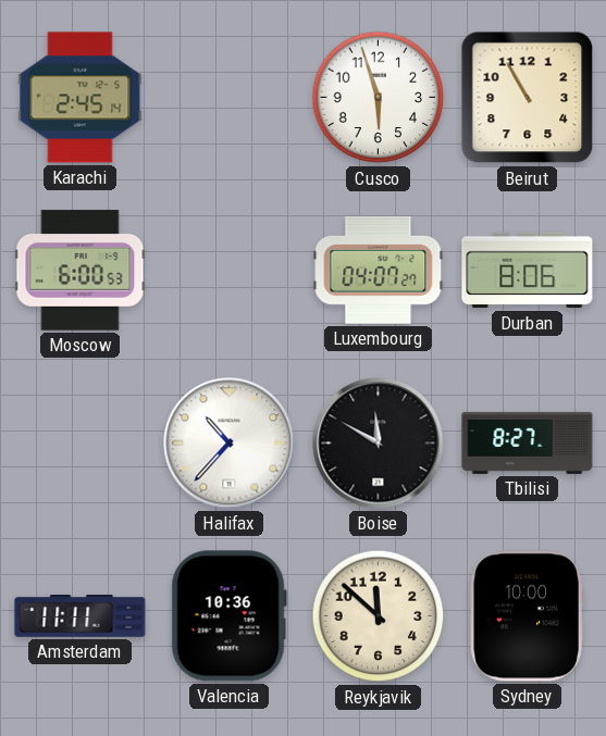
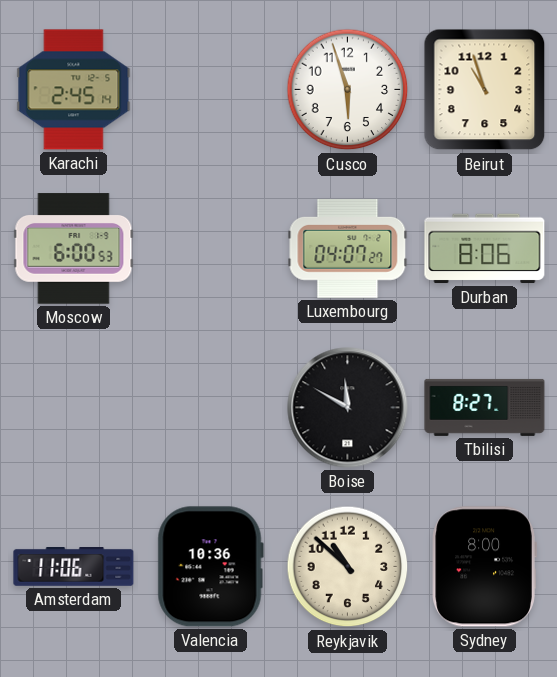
Beirut: 10:55 -> 10:57
Halifax: 10:37 -> none
Amsterdam: 11:11 -> 11:06
Reykjavik: 11:52 -> 10:52
Sydney: 10:00 -> 8:00
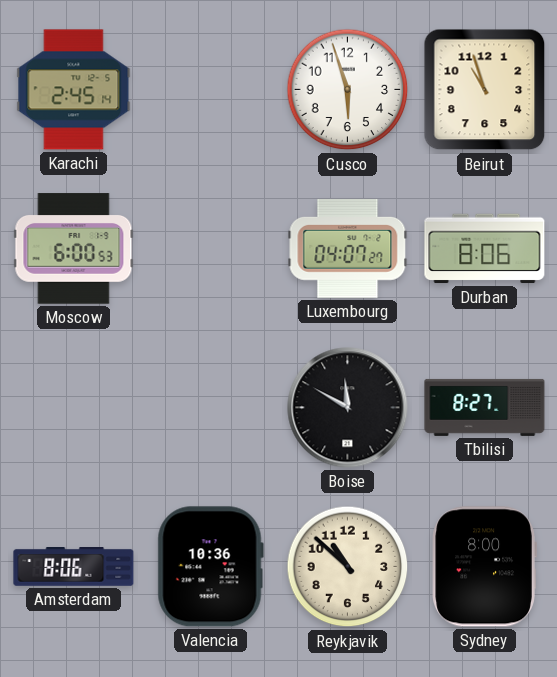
Amsterdam: 11:06 -> 8:06
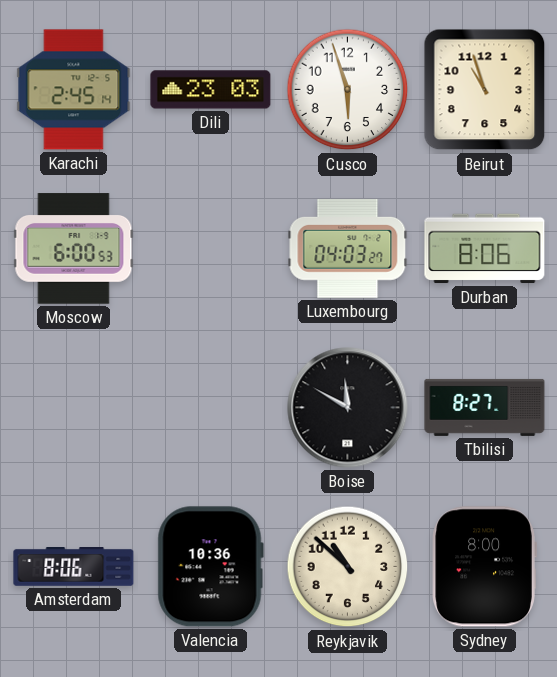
Dili: none -> 23:03
Luxembourg: 04:07 -> 04:03
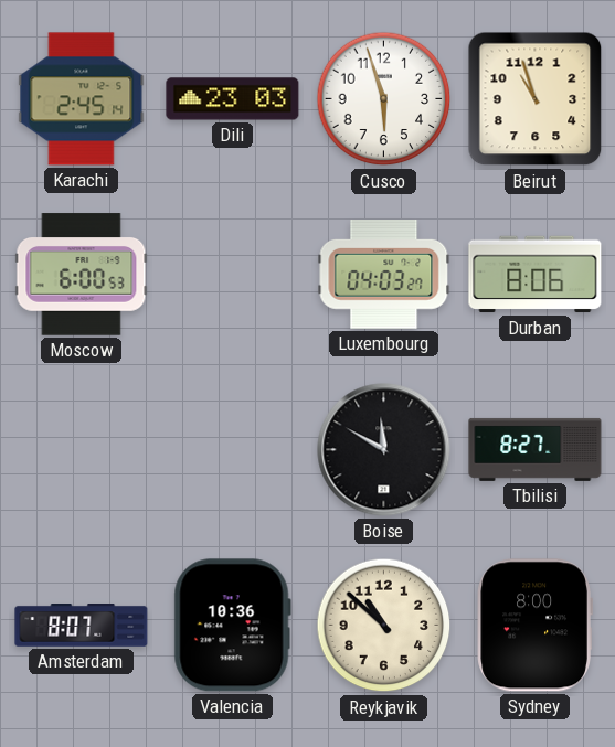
Amsterdam: 8:06 -> 8:07
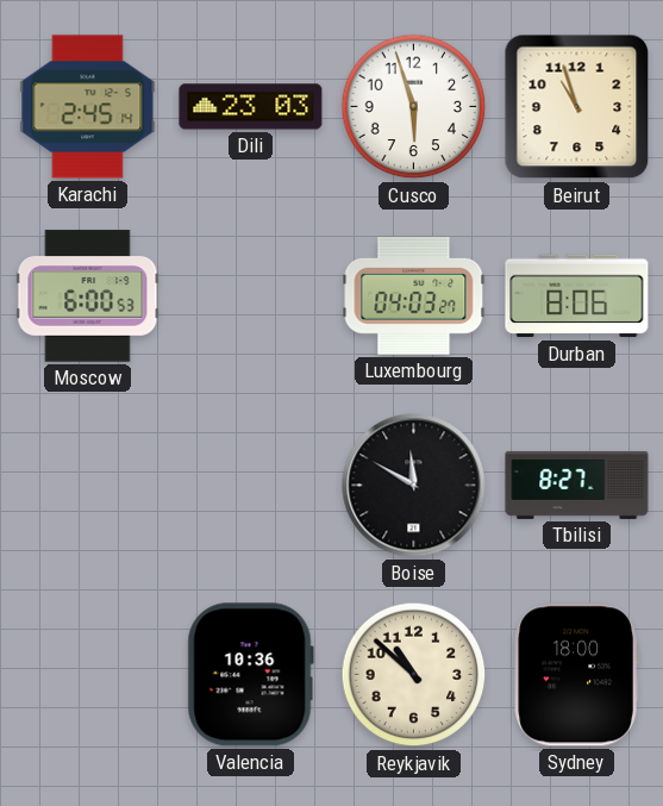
Amsterdam: 8:07 -> none
Sydney: 8:00 -> 18:00
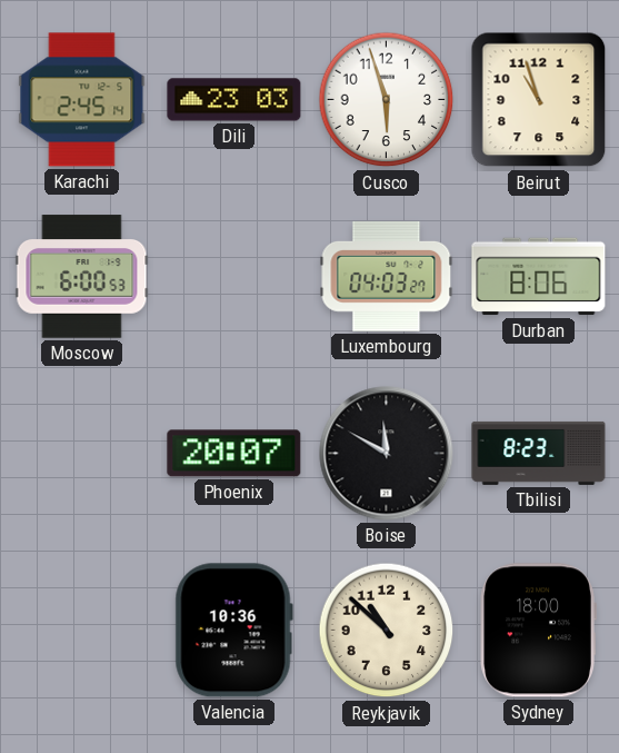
Phoenix: none -> 20:07
Tbilisi: 8:27 -> 8:23
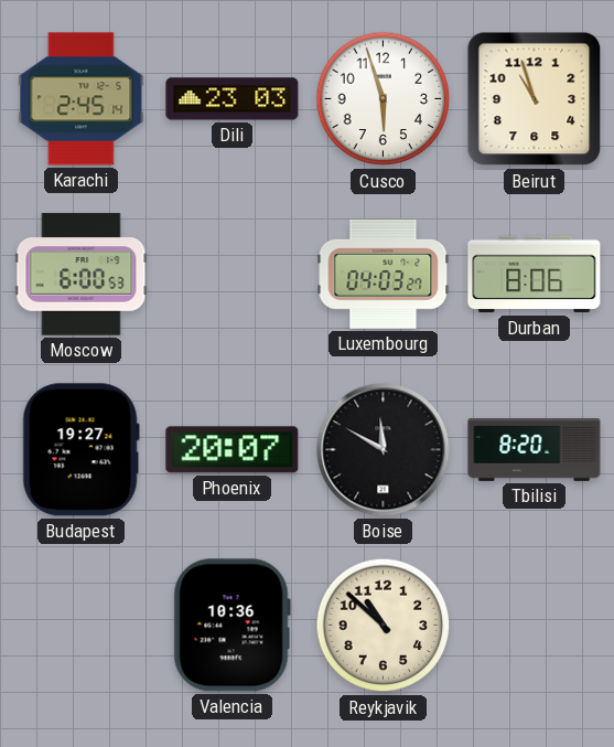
Budapest: none -> 19:27
Tbilisi: 8:23 -> 8:20
Sydney: 18:00 -> none
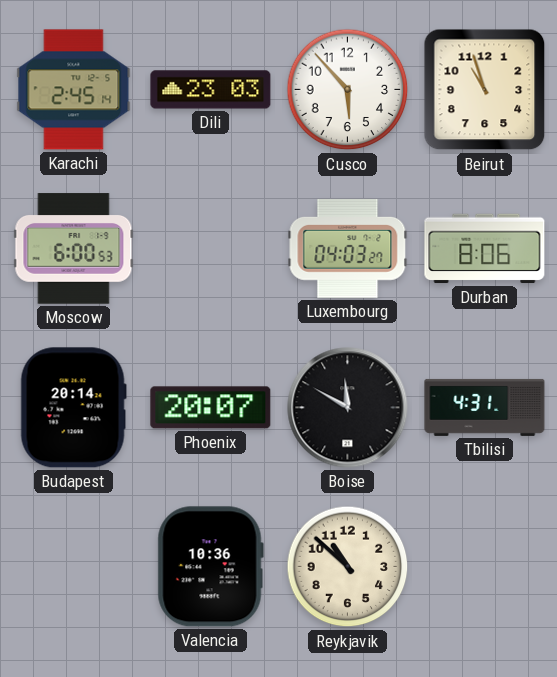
Cusco: 5:57 -> 5:53
Budapest: 19:27 -> 20:14
Tbilisi: 8:20 -> 4:31
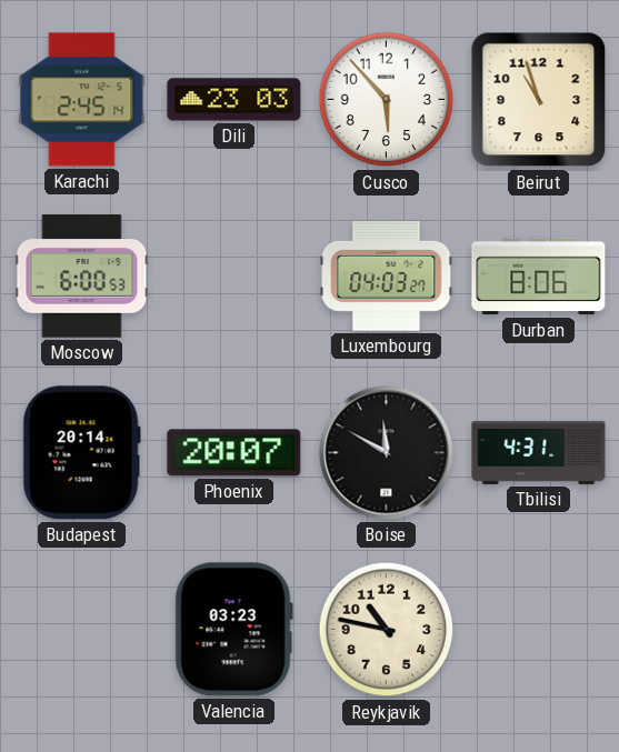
Valencia: 10:36 -> 03:23
Reykjavik: 10:52 -> 10:47
